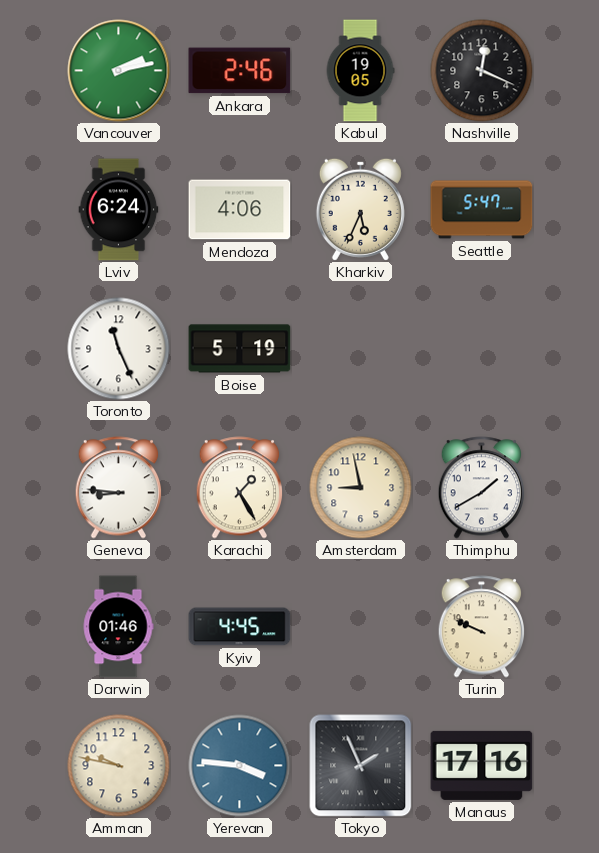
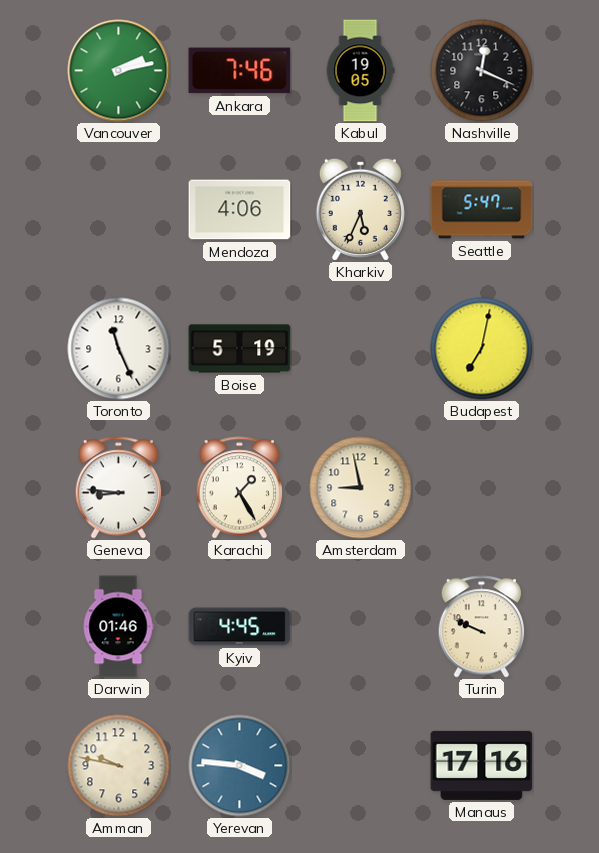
Ankara: 2:46 -> 7:46
Lviv: 6:24 -> none
Budapest: none -> 7:02
Thimphu: 1:40 -> none
Tokyo: 1:56 -> none
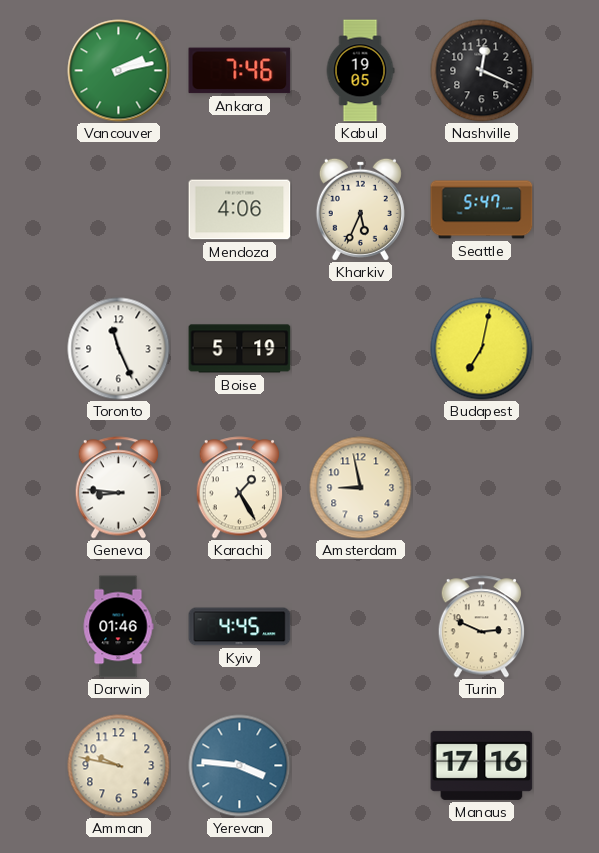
Turin: 9:49 -> 2:49
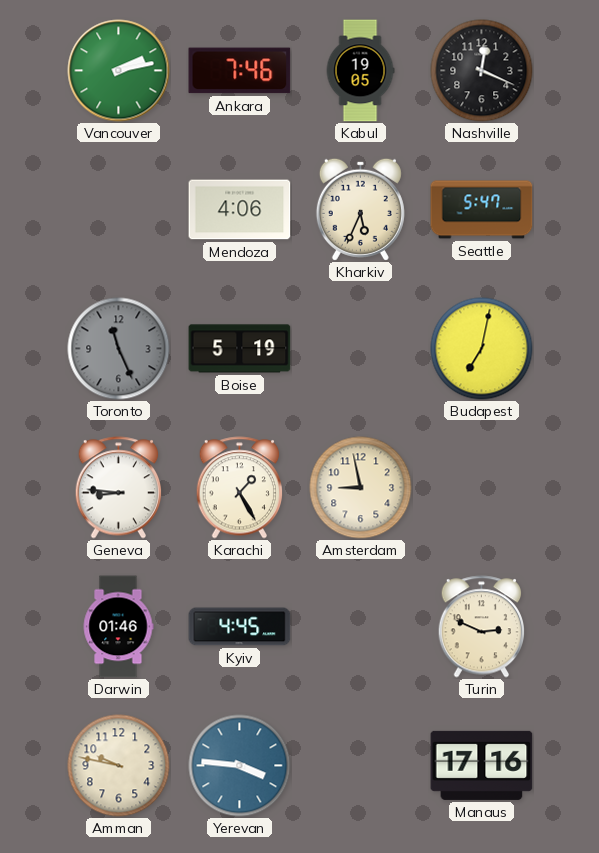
Toronto dial: white -> grey
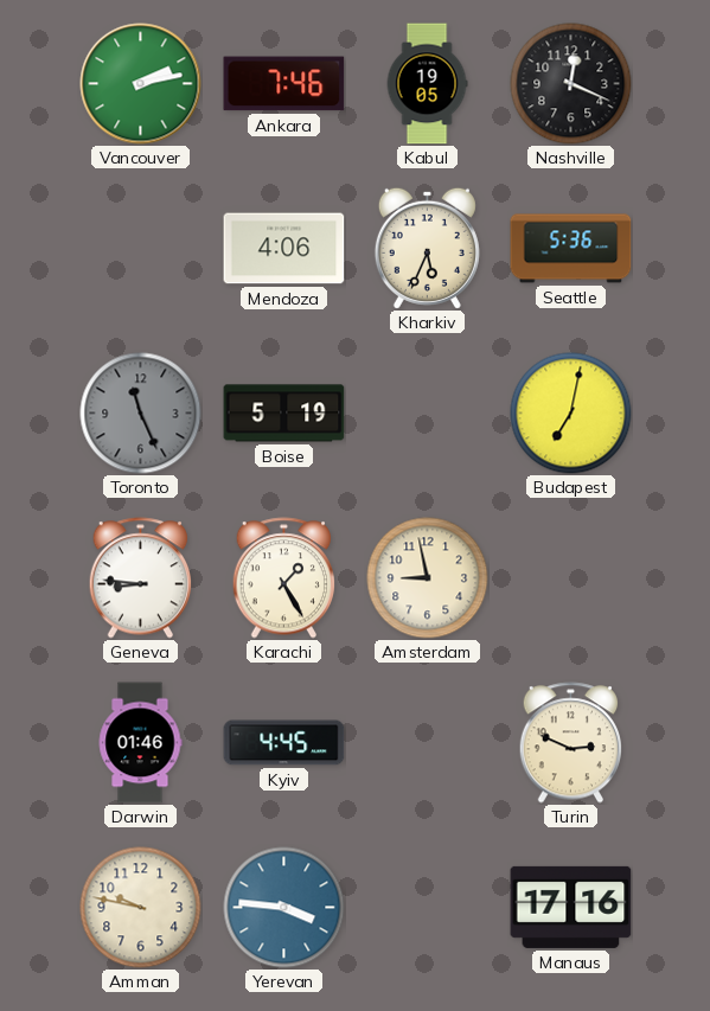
Seattle: 5:47 -> 5:36
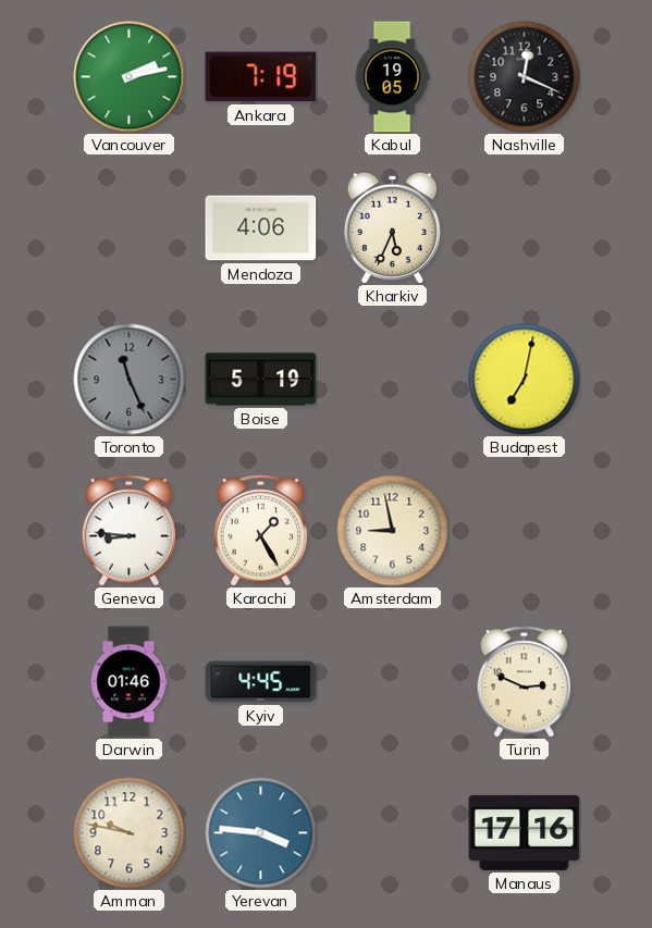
Ankara: 7:46 -> 7:19
Seattle: 5:36 -> none
